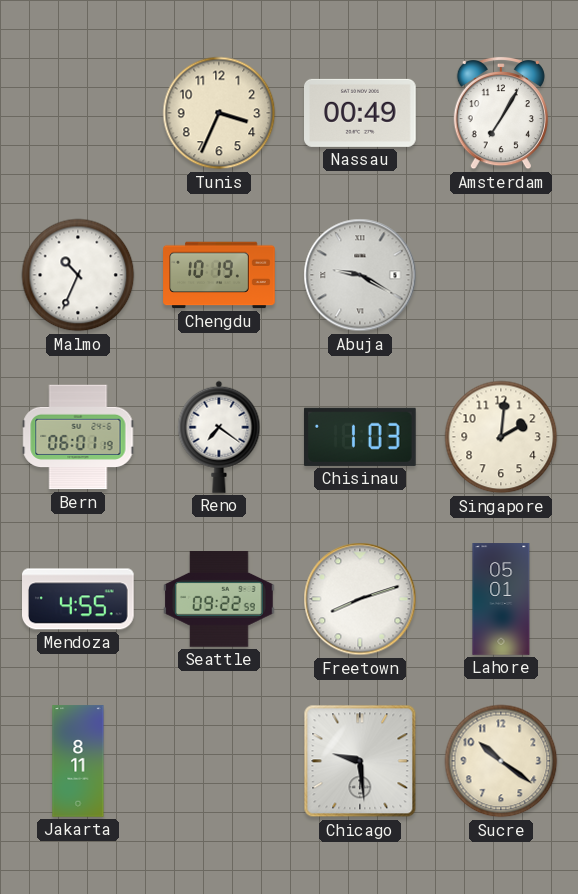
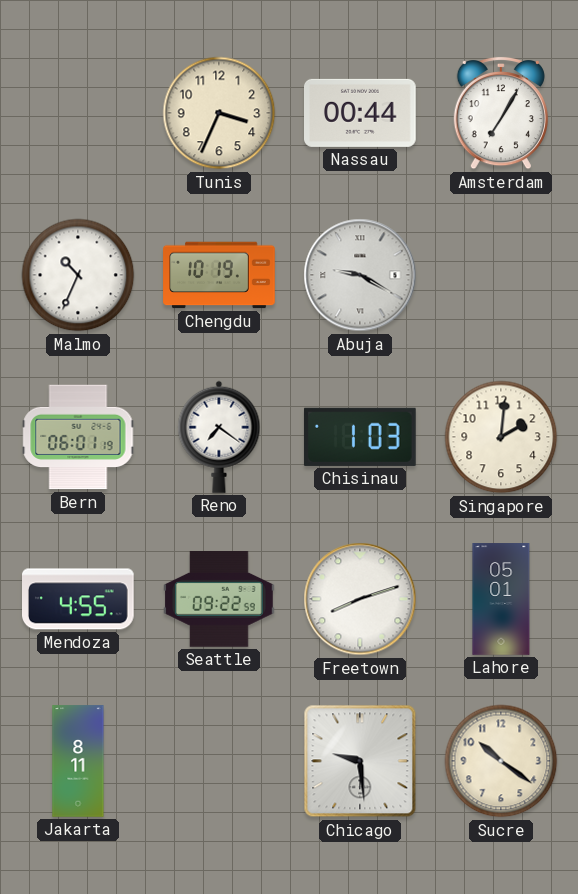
Nassau: 00:49 -> 00:44
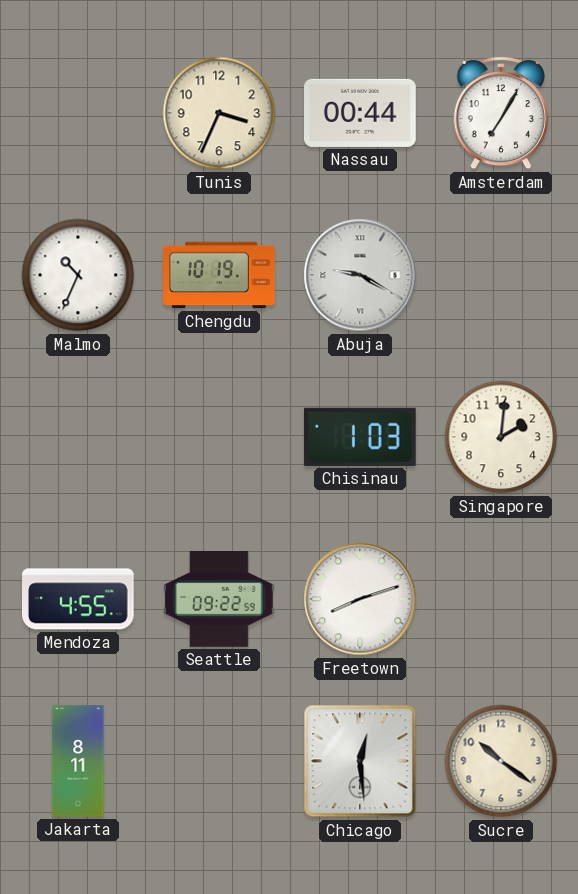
Bern: 06:01 -> none
Reno: 7:21 -> none
Lahore: 05:01 -> none
Chicago: 9:29 -> 12:29
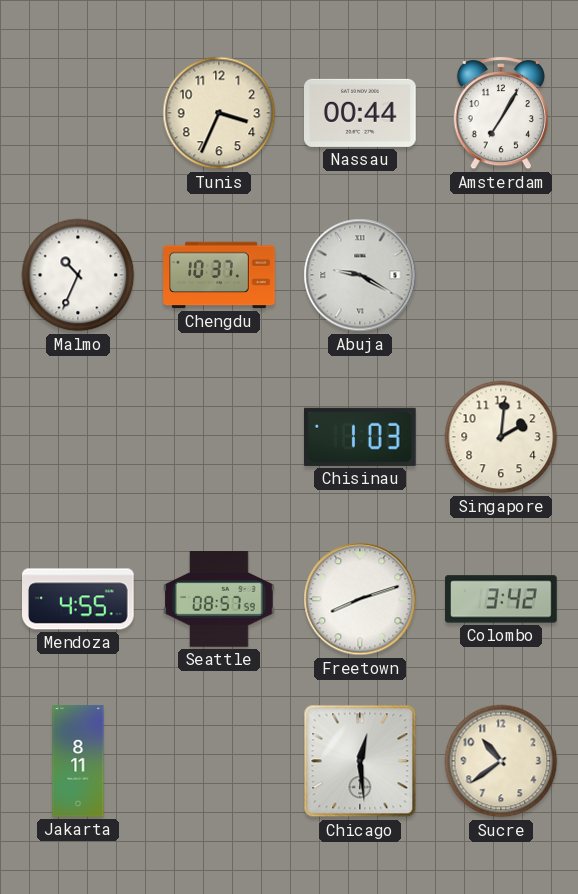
Chengdu: 10:19 -> 10:37
Seattle: 09:22 -> 08:57
Colombo: none -> 3:42
Sucre: 10:21 -> 10:39
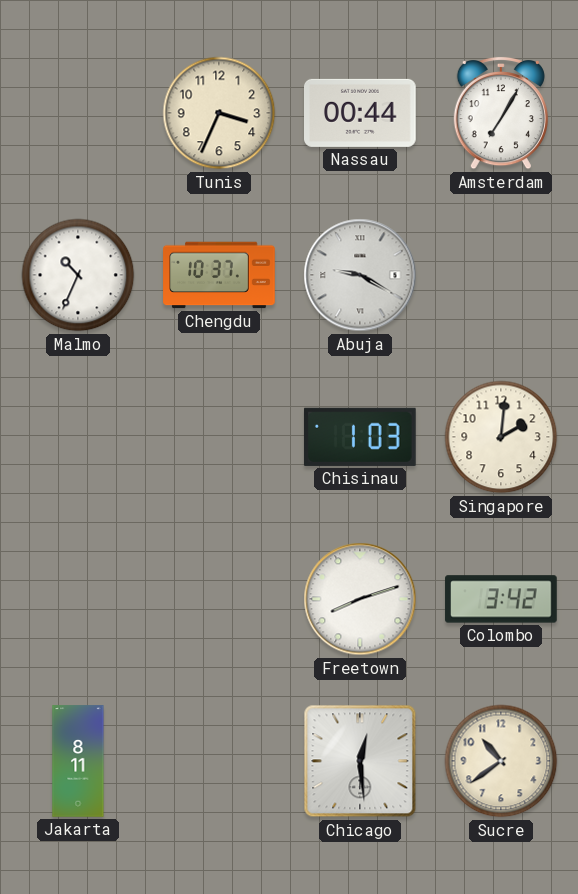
Mendoza: 4:55 -> none
Seattle: 08:57 -> none
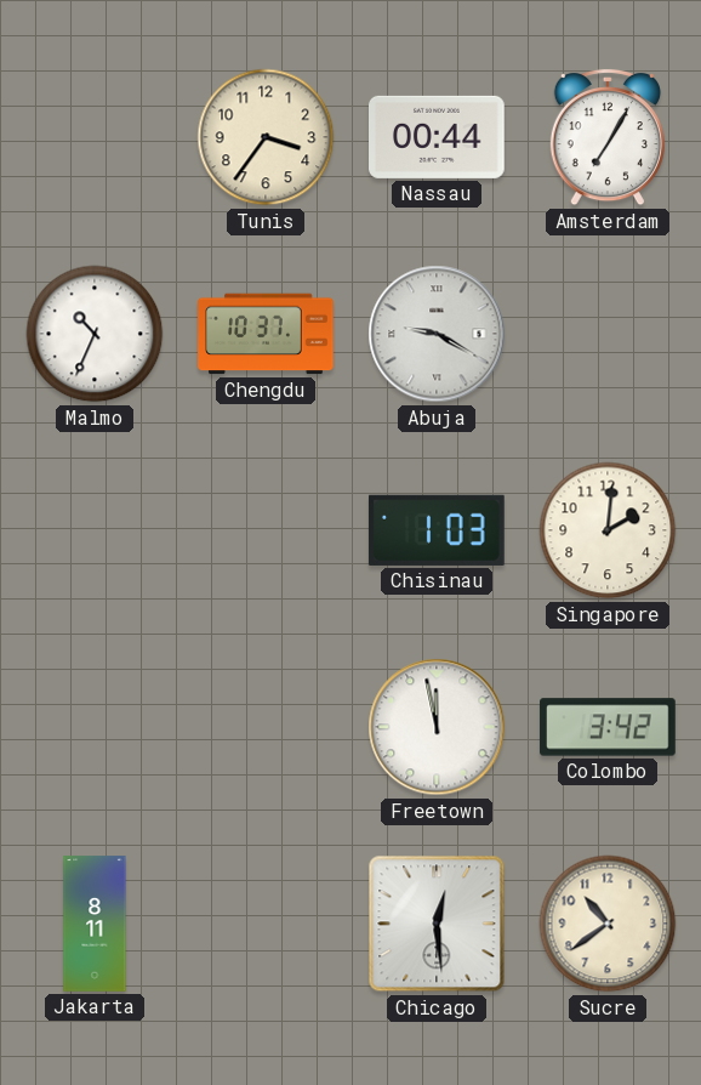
Tunis: 3:34 -> 3:36
Freetown: 8:12 -> 11:58
